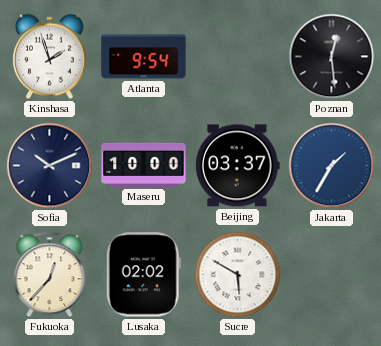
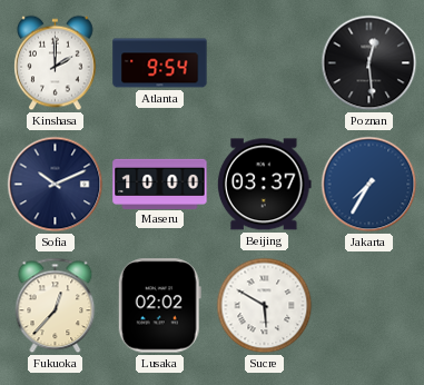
Kinshasa: 1:57 -> 2:00
Jakarta: 1:35 -> 7:35
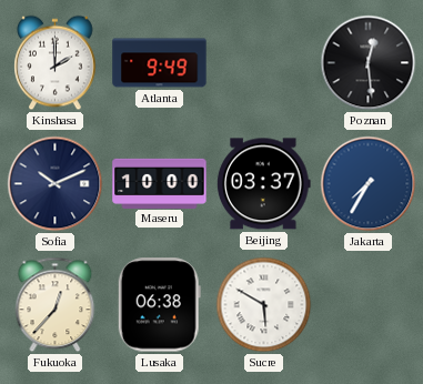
Atlanta: 9:54 -> 9:49
Lusaka: 02:02 -> 06:38
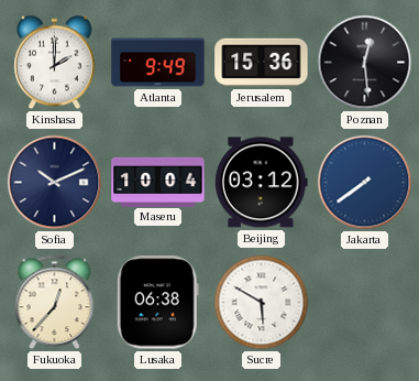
Jerusalem: none -> 15:36
Maseru: 10:00 -> 10:04
Beijing: 03:37 -> 03:12
Jakarta: 7:35 -> 7:39
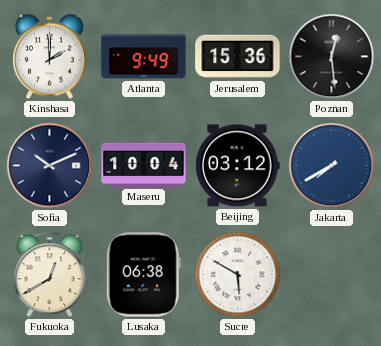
Jakarta: 7:39 -> 7:40
Fukuoka: 12:37 -> 12:40
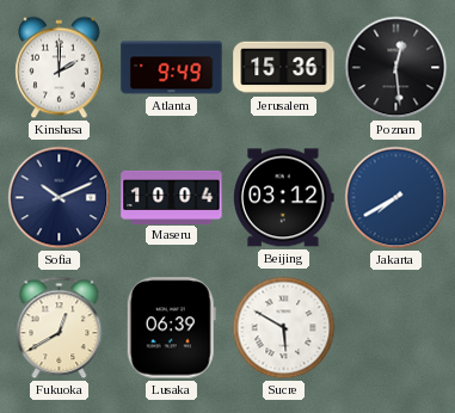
Lusaka: 06:38 -> 06:39
